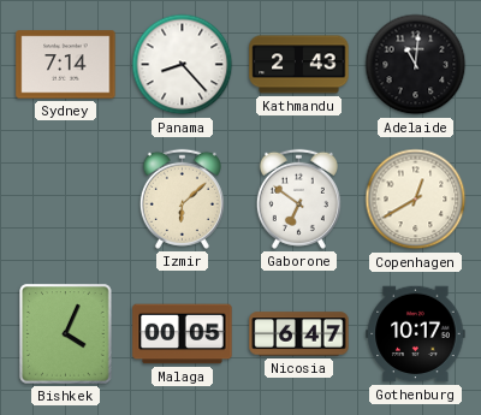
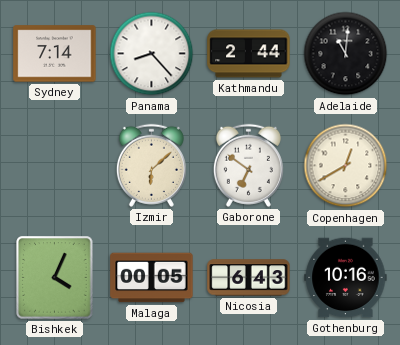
Kathmandu: 2:43 -> 2:44
Nicosia: 6:47 -> 6:43
Gothenburg: 10:17 -> 10:16
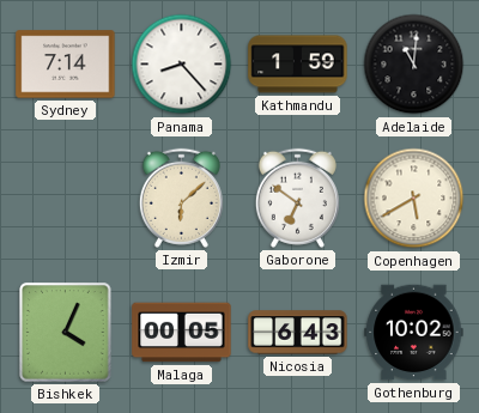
Kathmandu: 2:44 -> 1:59
Copenhagen: 12:40 -> 5:40
Gothenburg: 10:16 -> 10:02
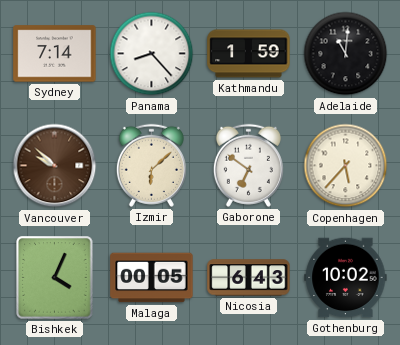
Vancouver: none -> 9:52
Copenhagen: 5:40 -> 5:37
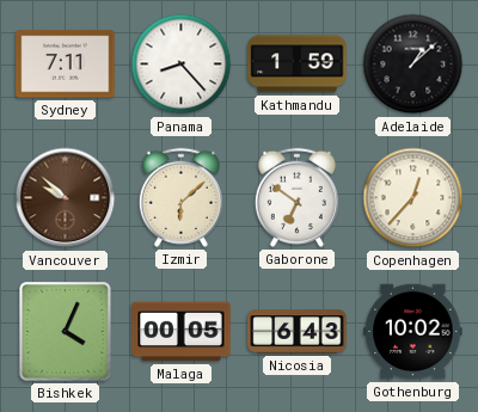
Sydney: 7:14 -> 7:11
Adelaide: 11:01 -> 1:08
Copenhagen: 5:37 -> 12:37
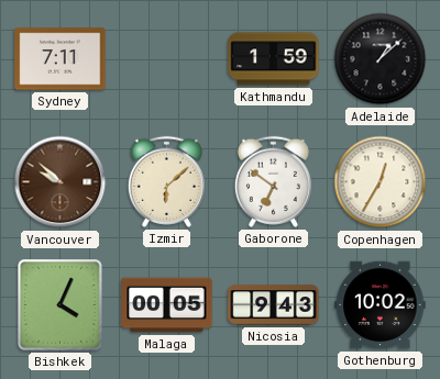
Panama: 8:23 -> none
Copenhagen: 12:37 -> 12:35
Nicosia: 6:43 -> 9:43
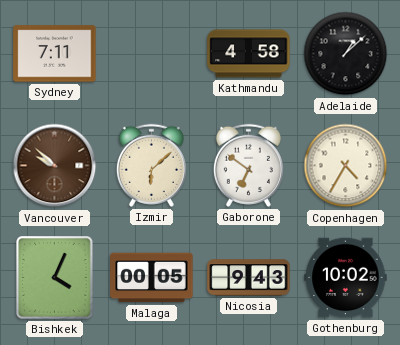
Kathmandu: 1:59 -> 4:58
Copenhagen: 12:35 -> 4:35
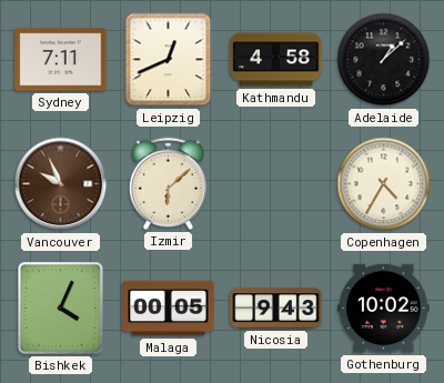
Leipzig: none -> 12:41
Vancouver: 9:52 -> 9:56
Gaborone: 6:51 -> none
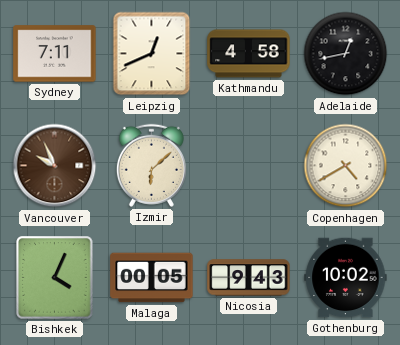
Adelaide: 1:08 -> 12:43
Copenhagen: 4:35 -> 4:40
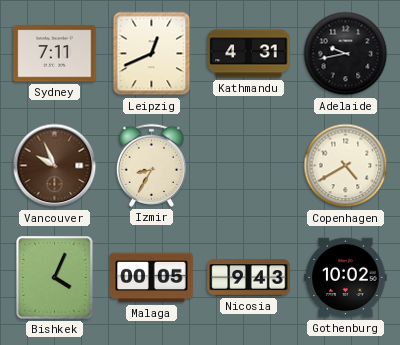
Kathmandu: 4:58 -> 4:31
Adelaide: 12:43 -> 9:43
Izmir: 6:08 -> 8:35
